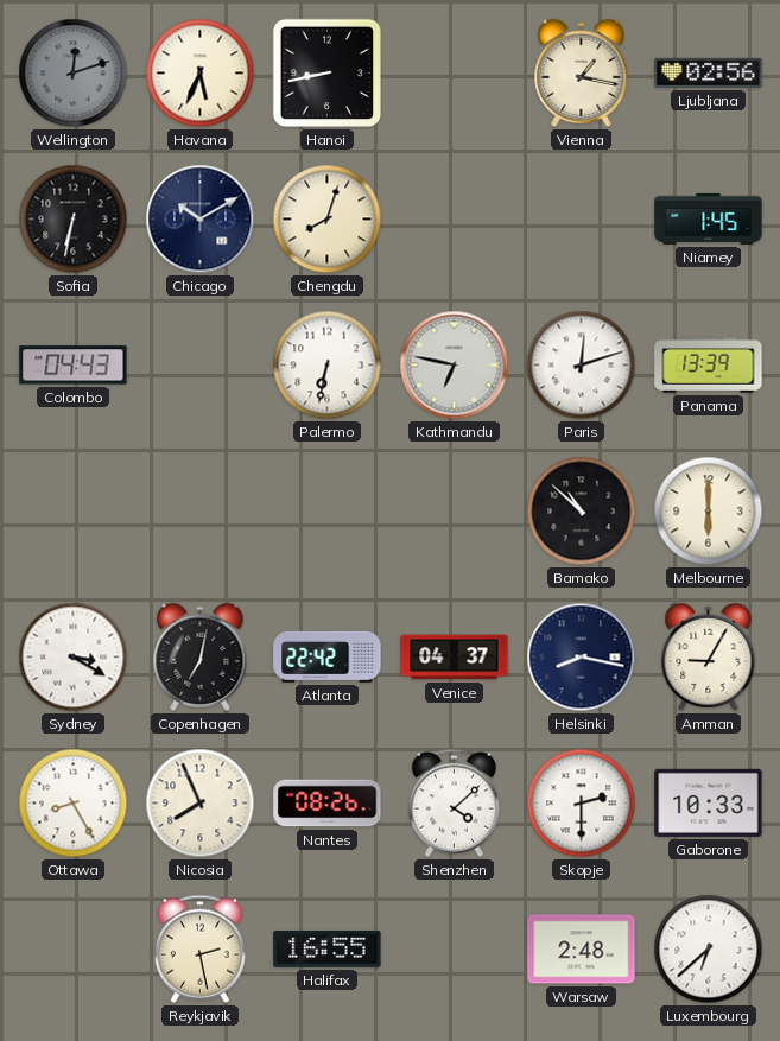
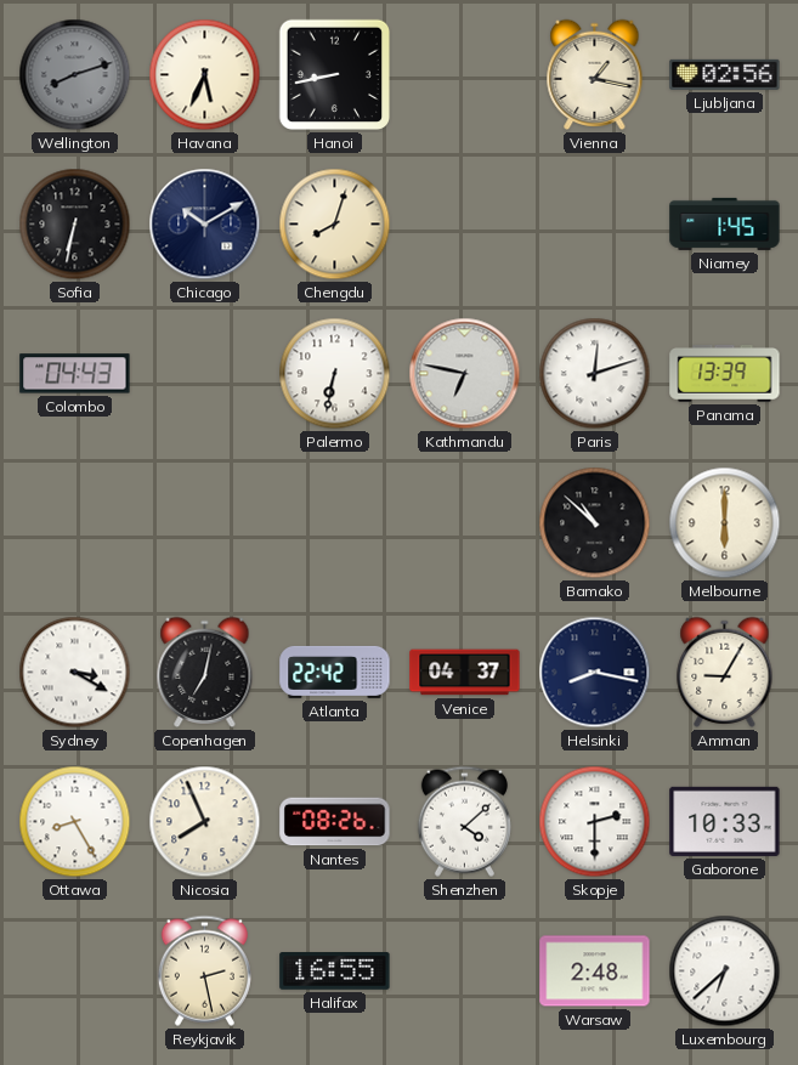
Wellington: 12:12 -> 8:12
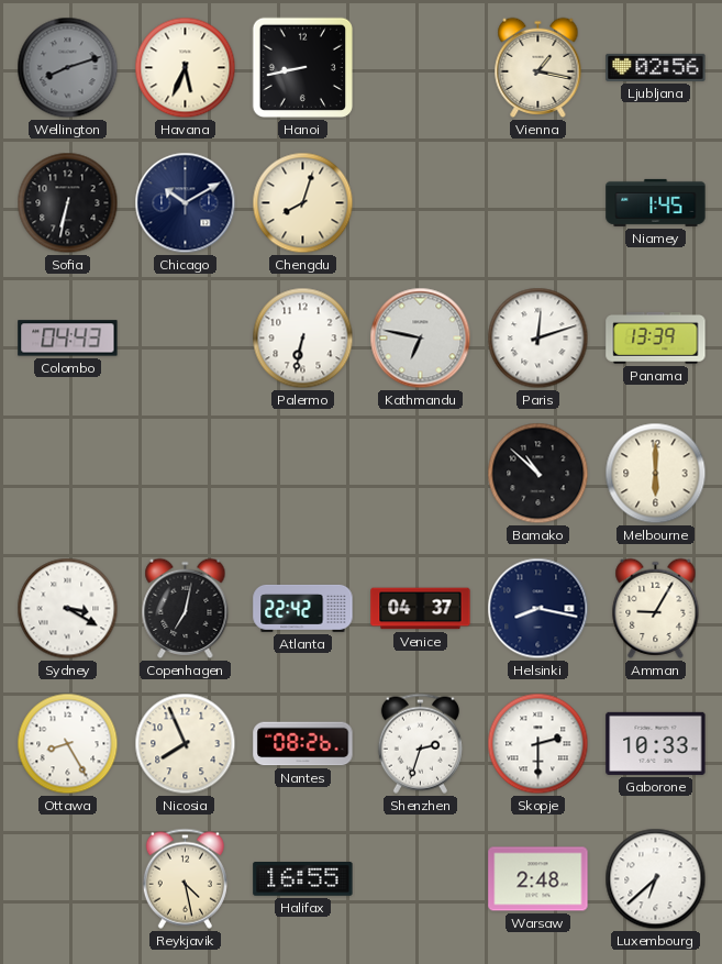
Shenzhen: 4:08 -> 2:33
Reykjavik: 2:28 -> 4:28
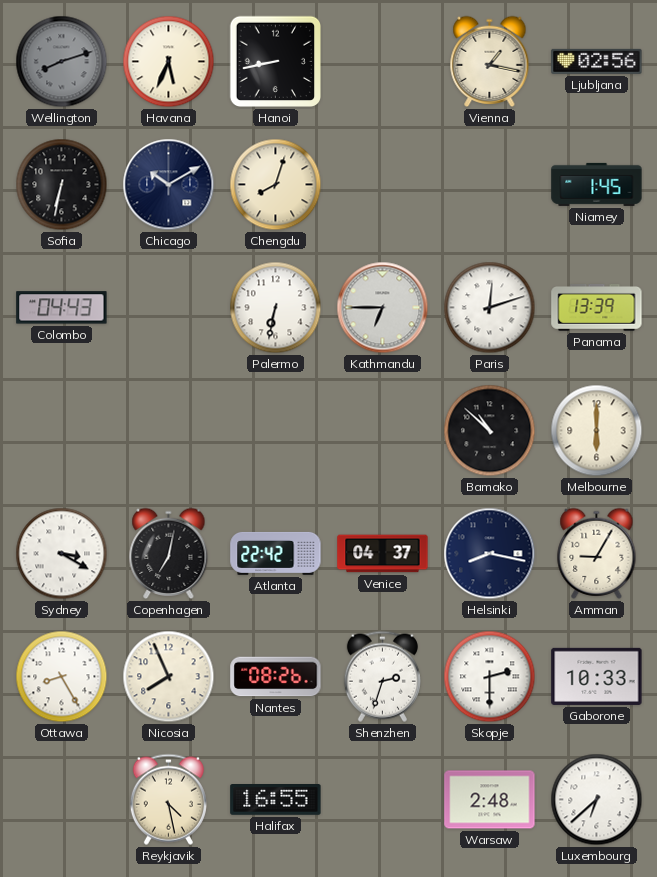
Kathmandu: 6:47 -> 6:45
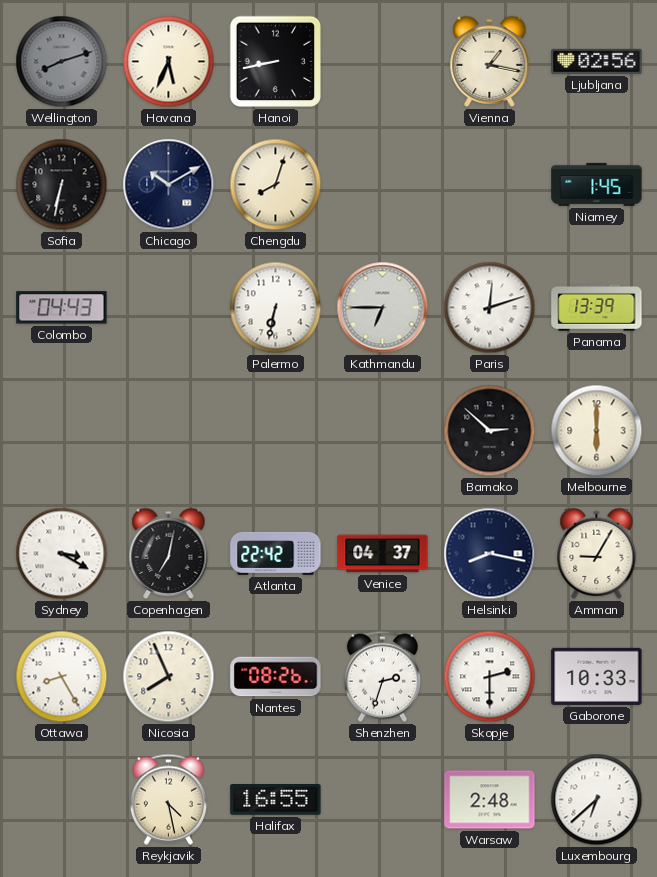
Bamako: 10:52 -> 2:52
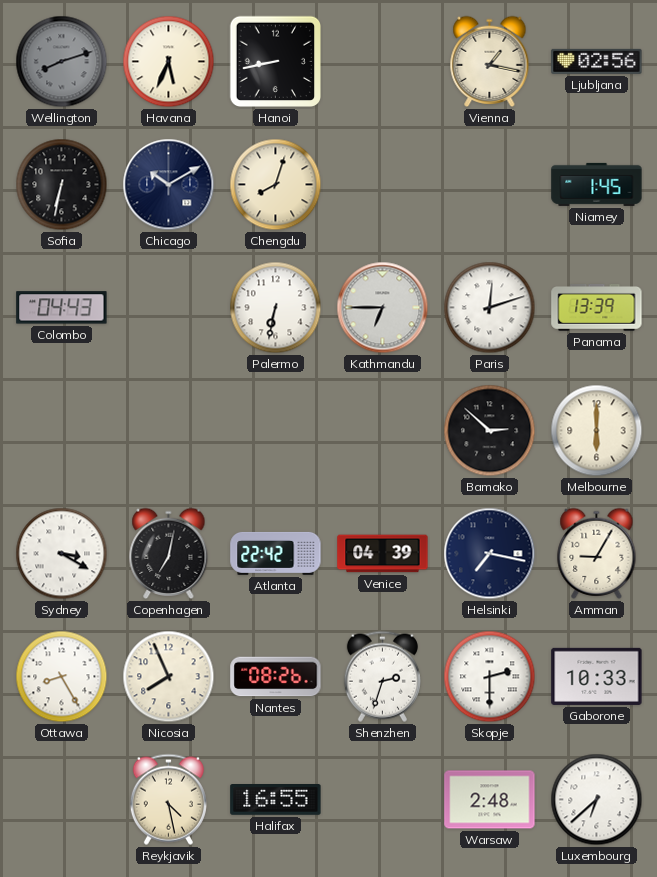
Venice: 04:37 -> 04:39
Helsinki: 8:17 -> 7:17
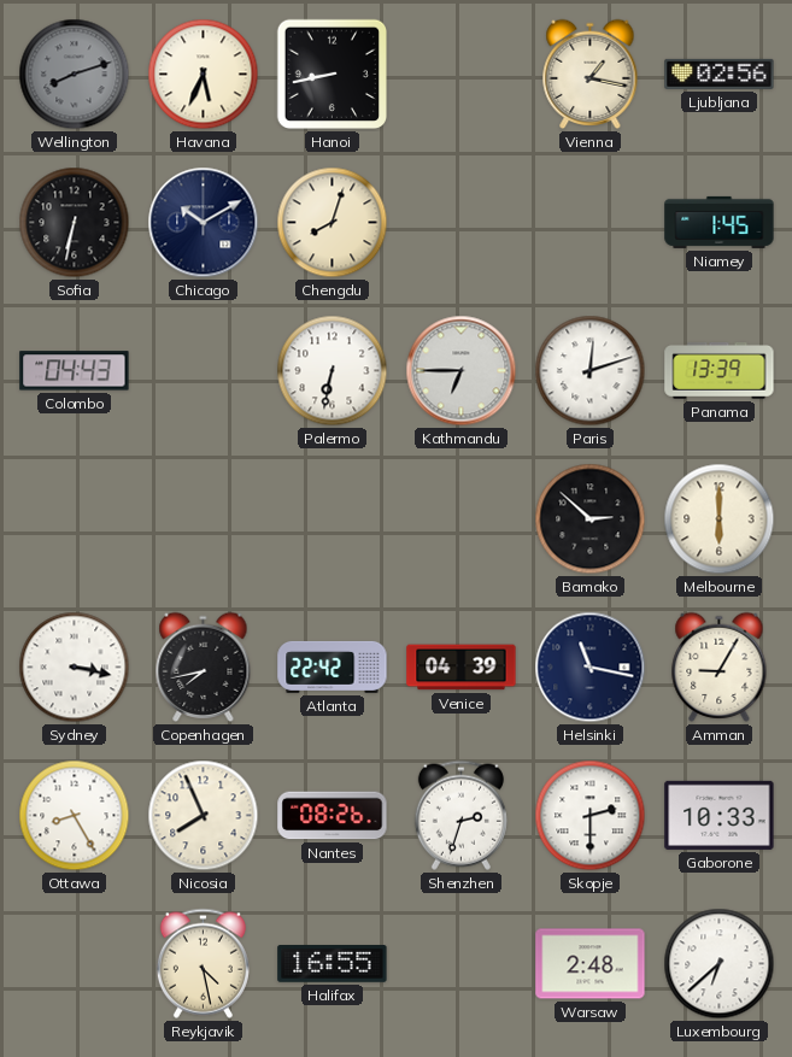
Sydney: 3:20 -> 3:17
Copenhagen: 7:02 -> 7:43
Helsinki: 7:17 -> 11:17
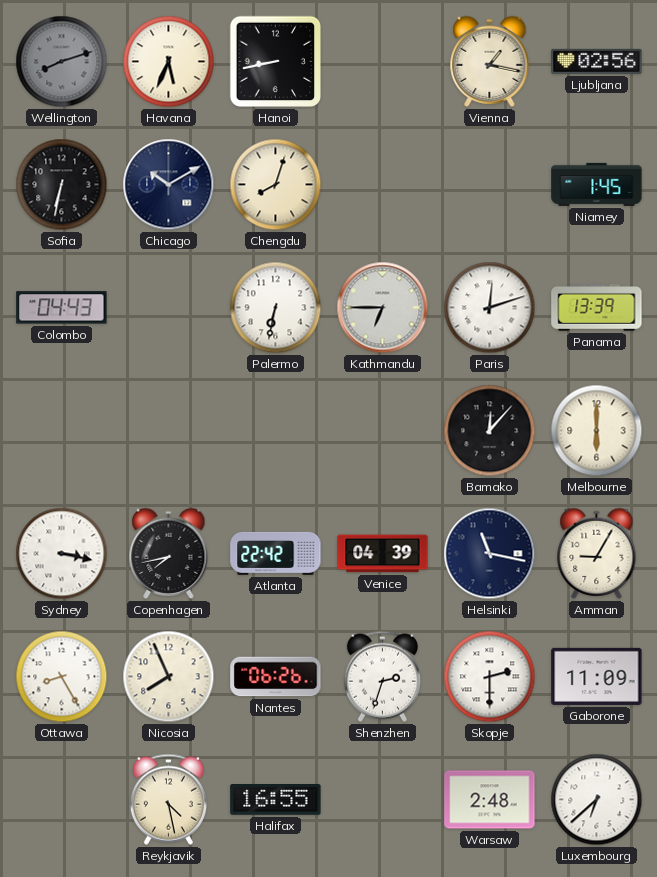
Bamako: 2:52 -> 12:07
Nantes: 08:26 -> 06:26
Gaborone: 10:33 -> 11:09
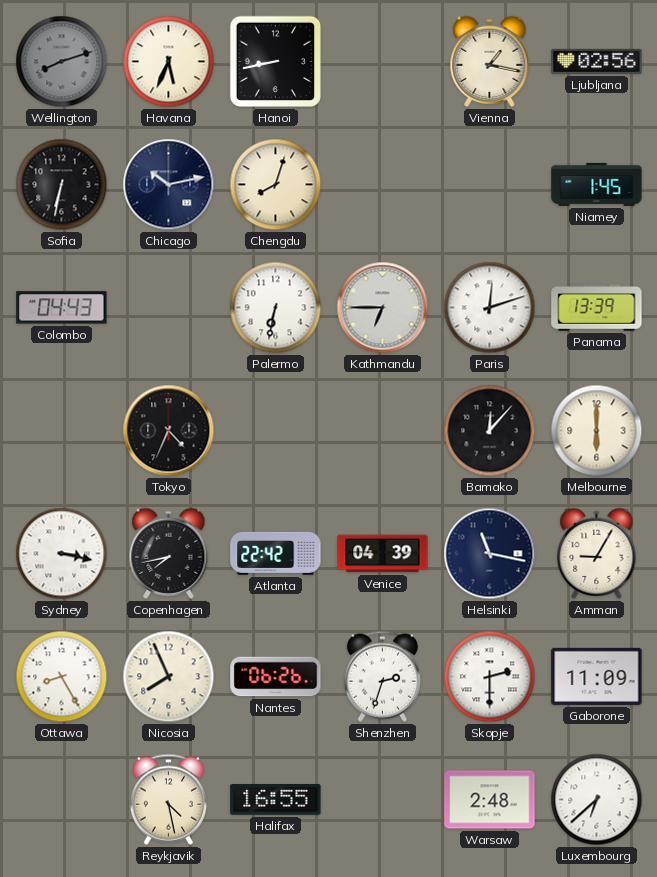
Chicago: 10:10 -> 10:13
Tokyo: none -> 4:34
